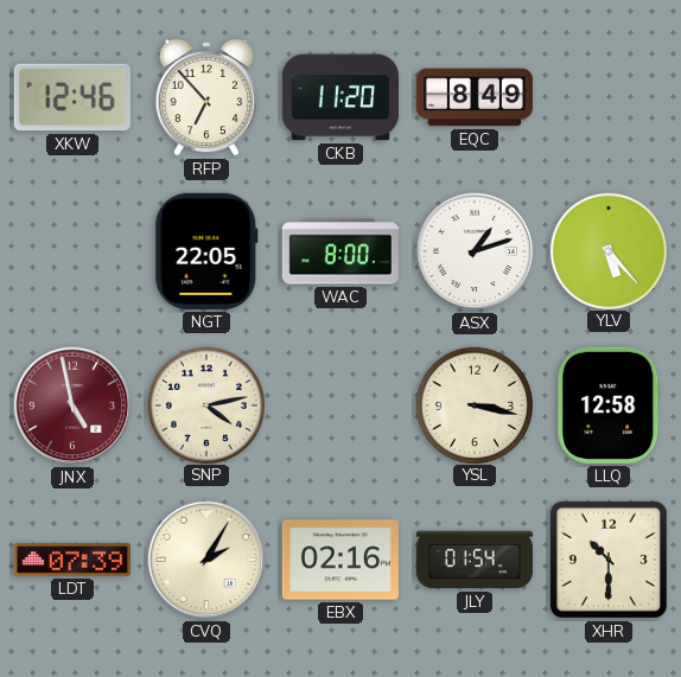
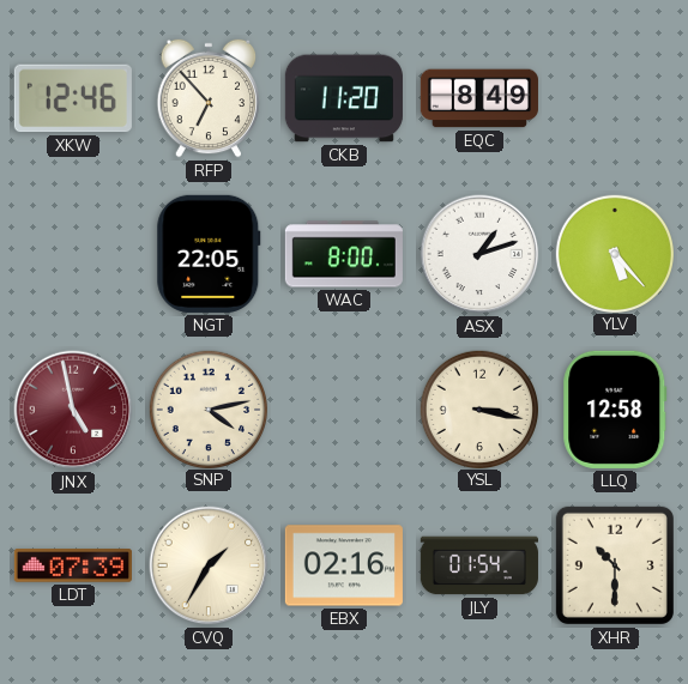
CVQ: 2:05 -> 1:35
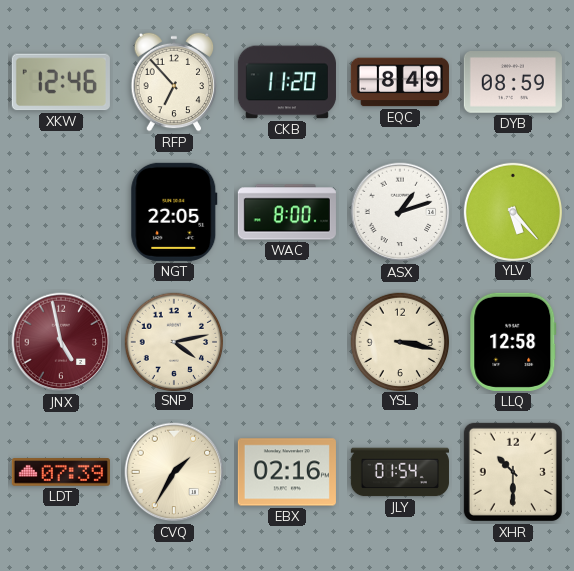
DYB: none -> 08:59
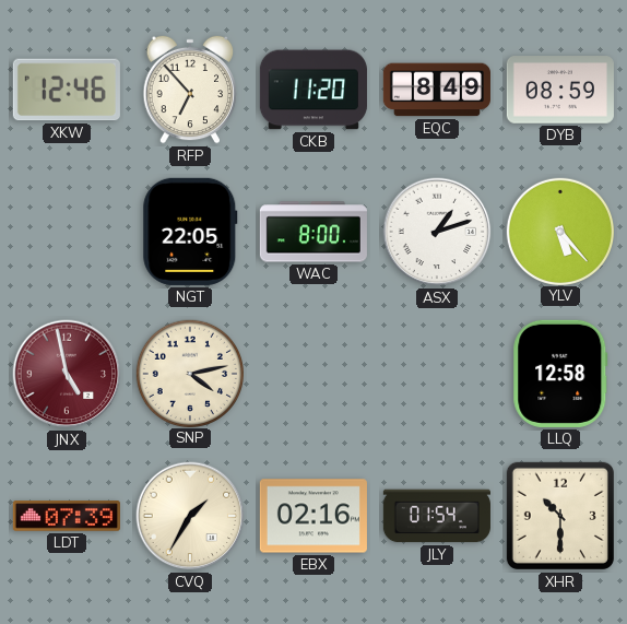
YSL: 3:17 -> none
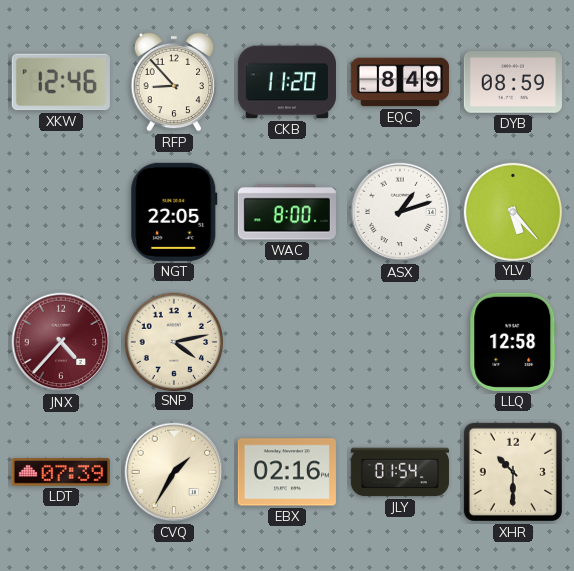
RFP: 6:53 -> 8:53
JNX: 4:58 -> 4:37
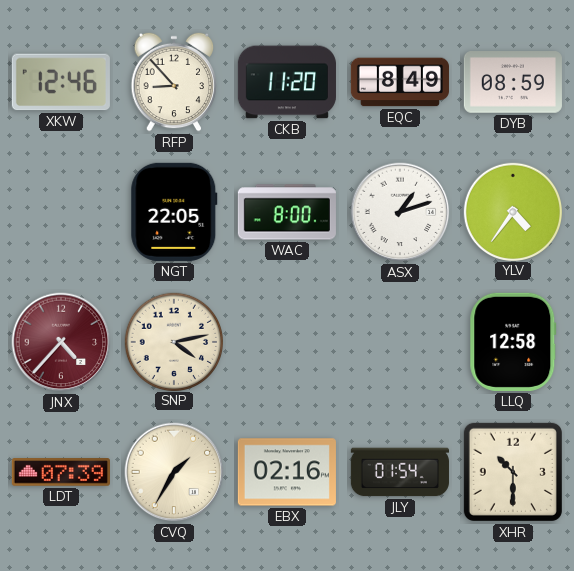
YLV: 5:23 -> 4:36
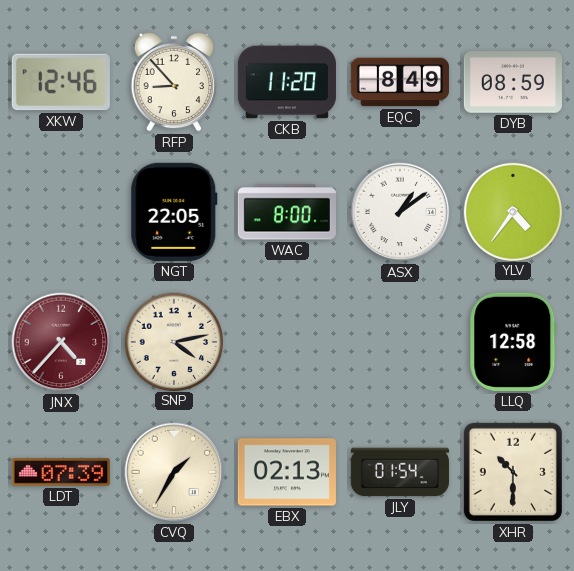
ASX: 1:12 -> 1:09
EBX: 02:16 -> 02:13
